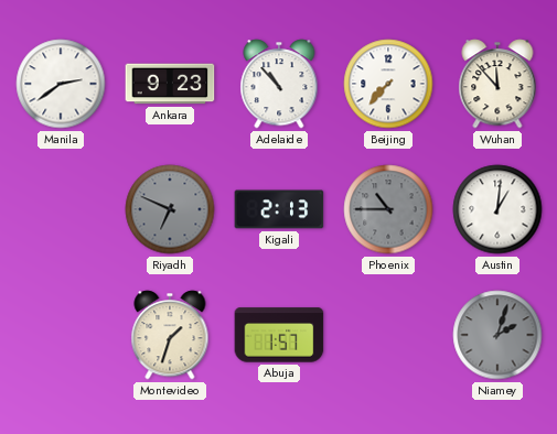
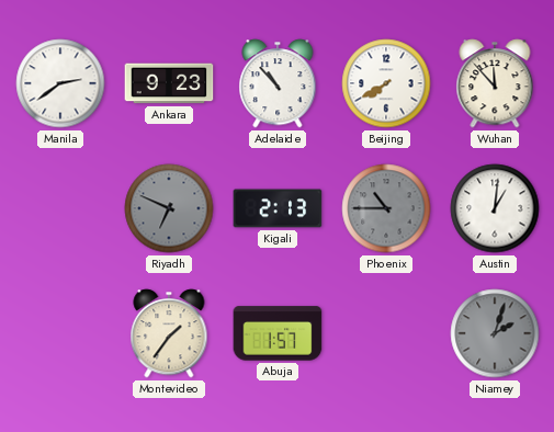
Beijing: 7:37 -> 7:40
Montevideo: 1:33 -> 1:36
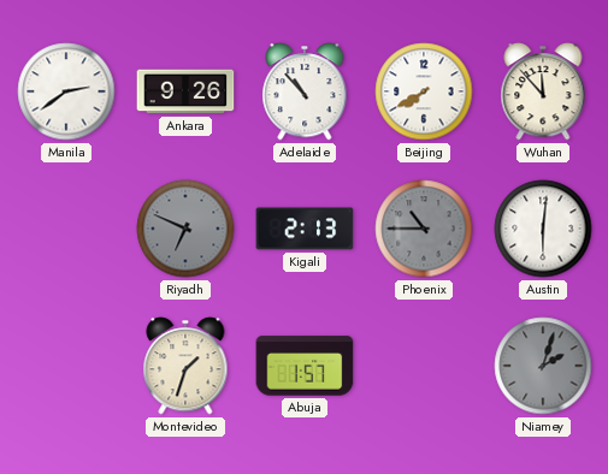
Ankara: 9:23 -> 9:26
Austin: 1:01 -> 6:01
Montevideo: 1:36 -> 1:33
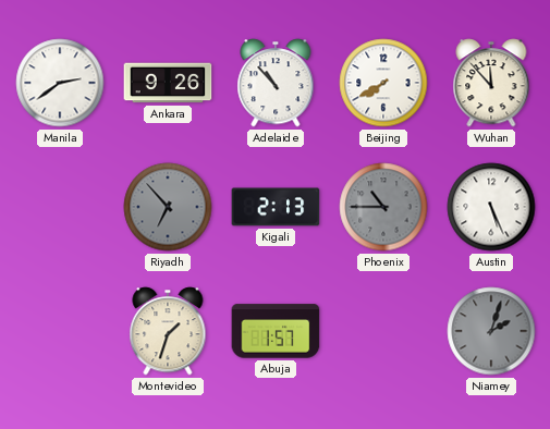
Riyadh: 6:49 -> 6:53
Austin: 6:01 -> 5:26
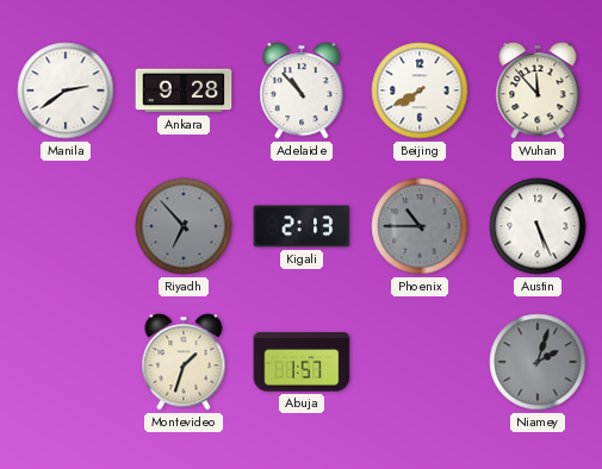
Ankara: 9:26 -> 9:28
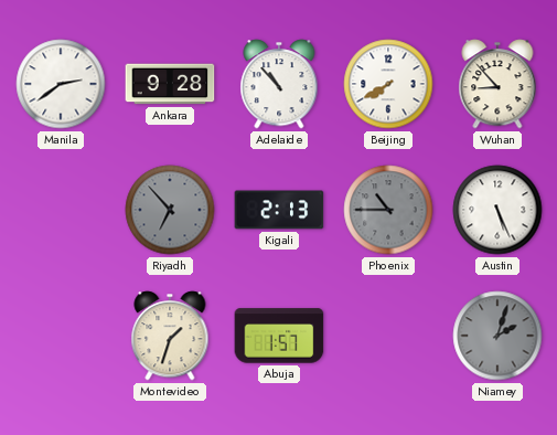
Wuhan: 11:53 -> 8:53
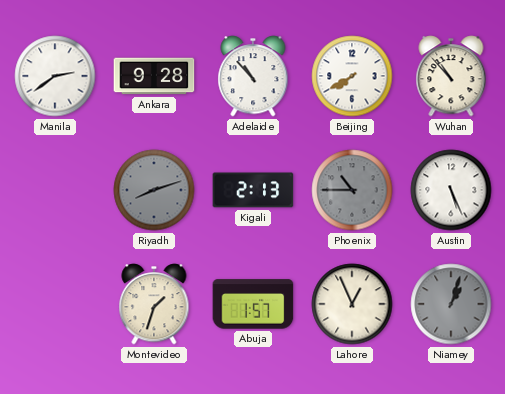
Wuhan: 8:53 -> 10:53
Riyadh: 6:53 -> 8:12
Lahore: none -> 12:56
Niamey: 2:03 -> 1:03
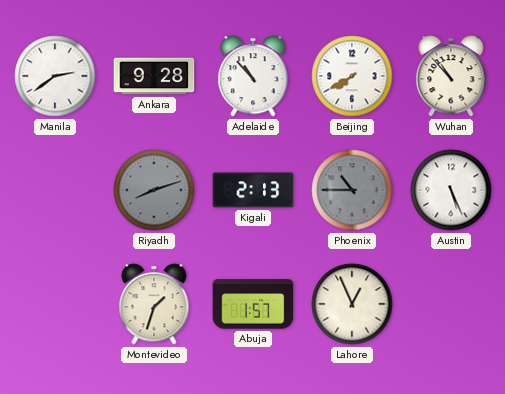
Niamey: 1:03 -> none
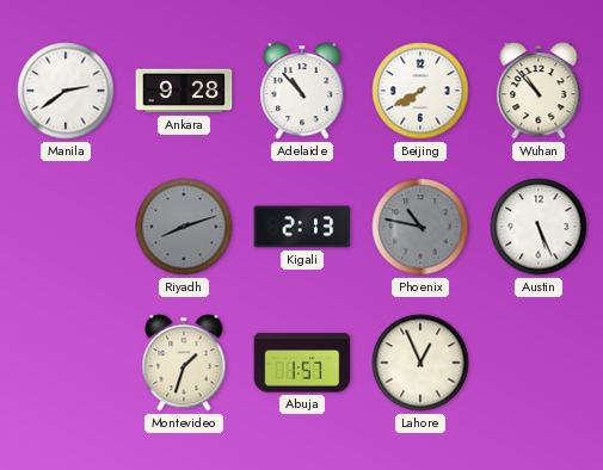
Phoenix: 10:45 -> 10:47
